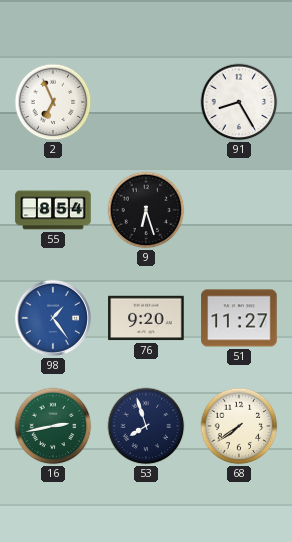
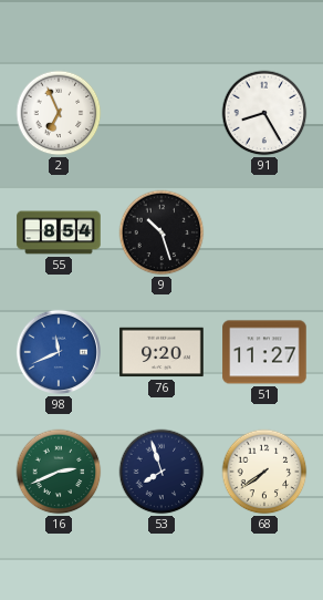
9: 6:27 -> 10:27
98: 1:24 -> 11:41
16: 2:43 -> 2:41
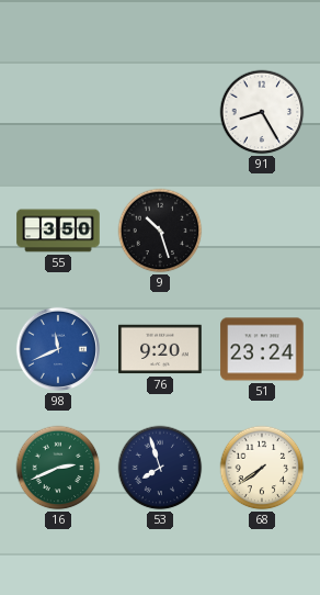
2: 6:56 -> none
55: 8:54 -> 3:50
51: 11:27 -> 23:24
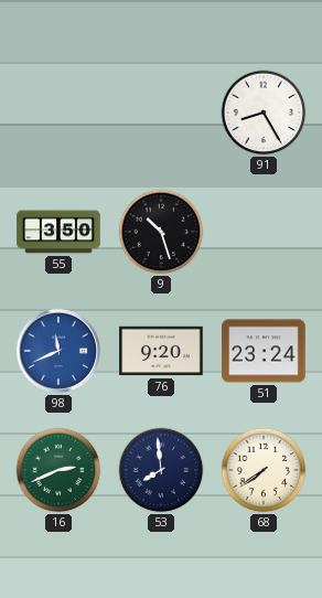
53: 7:57 -> 7:59
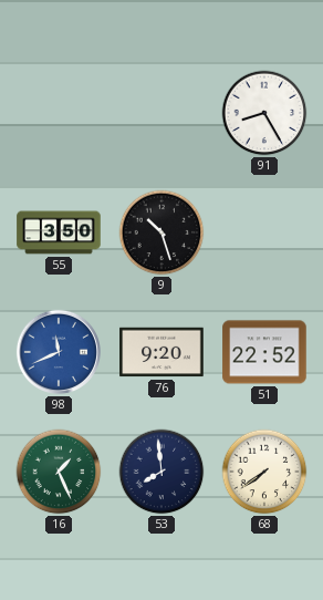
51: 23:24 -> 22:52
16: 2:41 -> 1:26
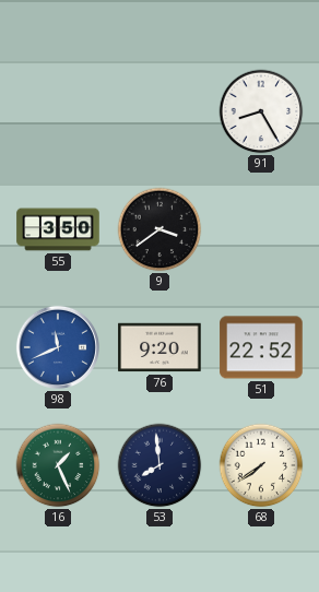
9: 10:27 -> 3:39
